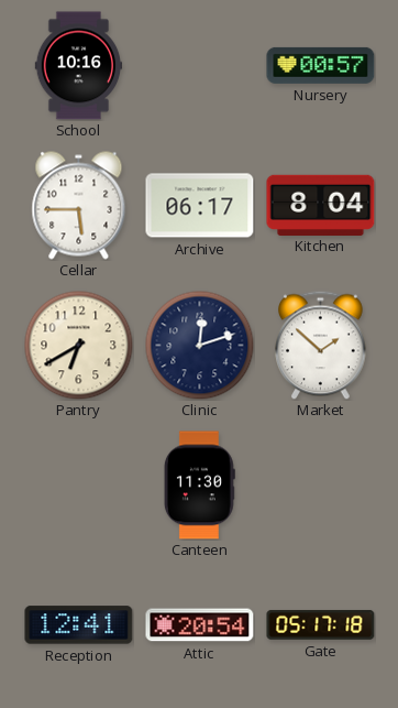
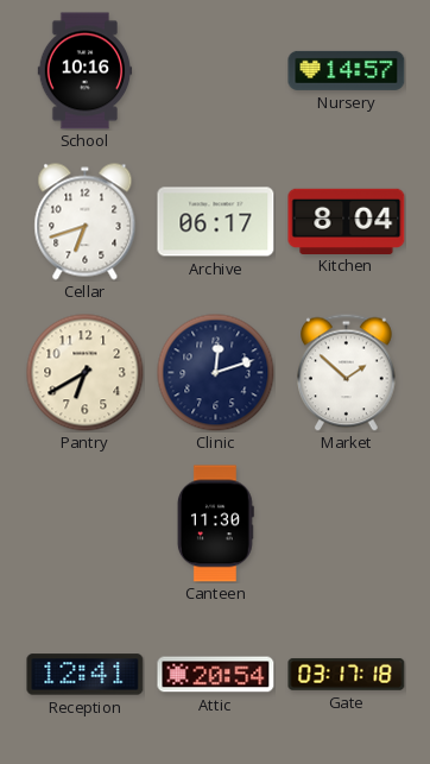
Nursery: 00:57 -> 14:57
Cellar: 5:45 -> 6:42
Gate: 05:17 -> 03:17
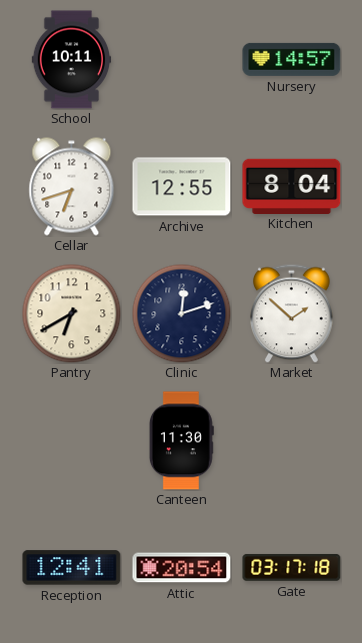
School: 10:16 -> 10:11
Archive: 06:17 -> 12:55
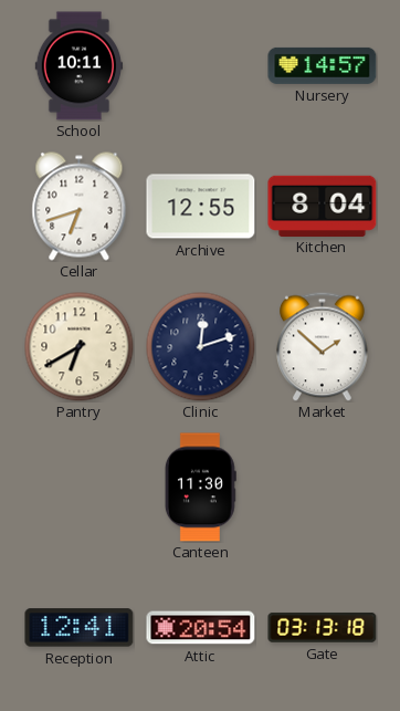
Gate: 03:17 -> 03:13
